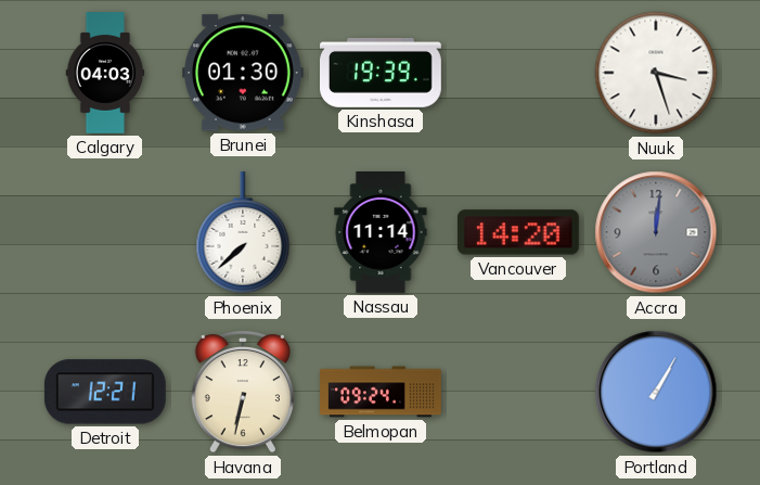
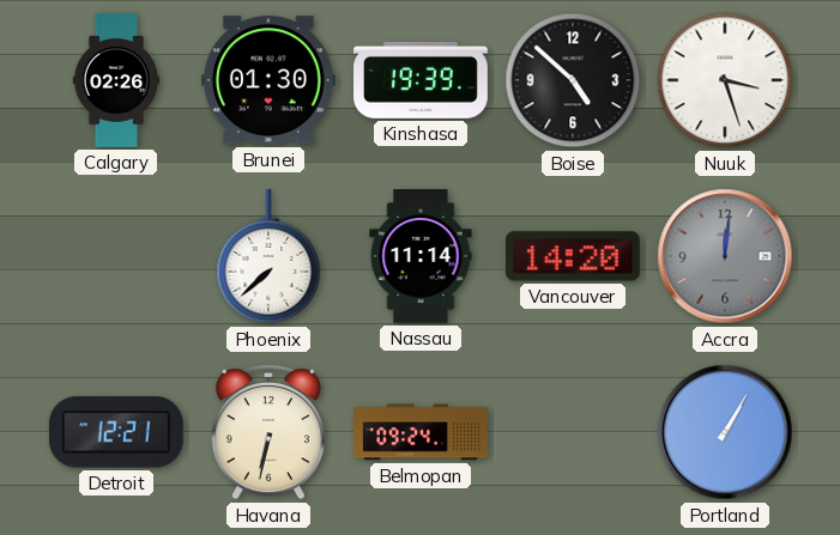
Calgary: 04:03 -> 02:26
Boise: none -> 4:52
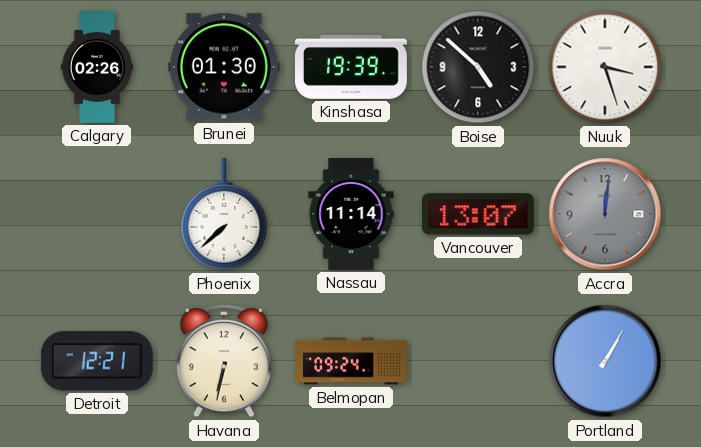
Vancouver: 14:20 -> 13:07
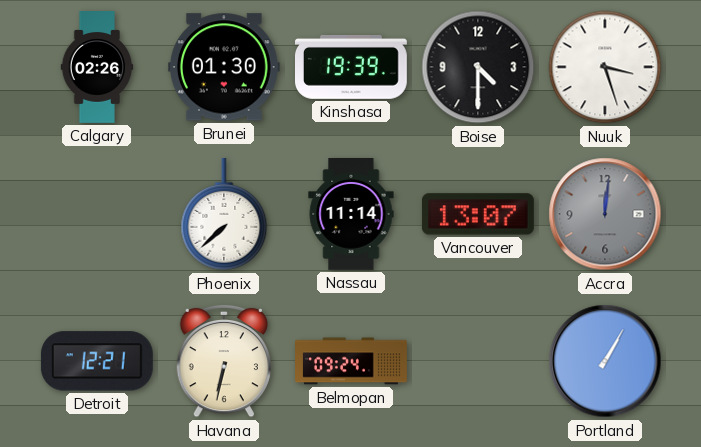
Boise: 4:52 -> 4:30
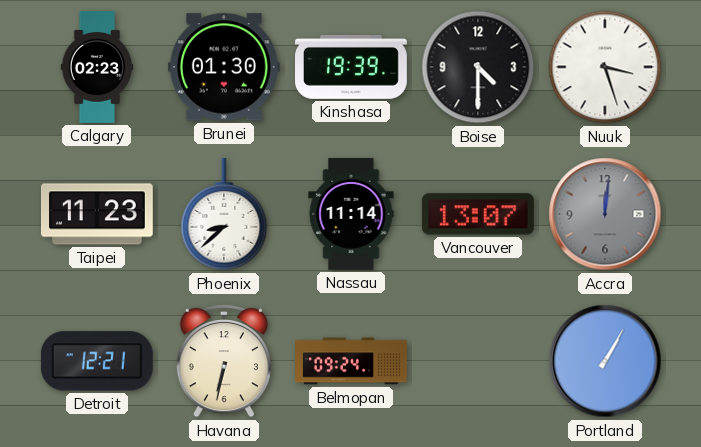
Calgary: 02:26 -> 02:23
Taipei: none -> 11:23
Phoenix: 7:38 -> 8:38
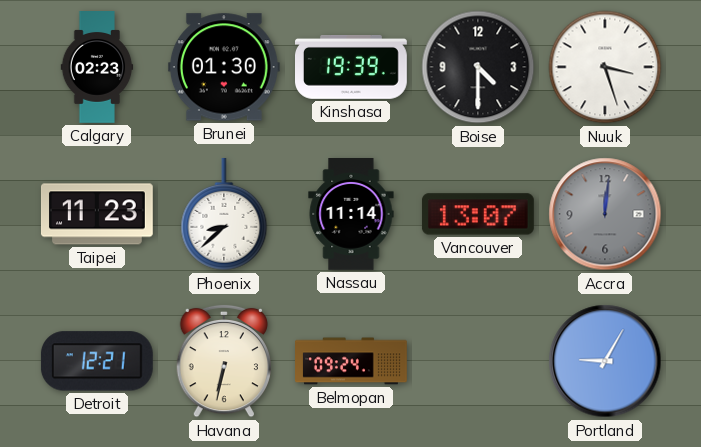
Portland: 1:05 -> 9:05
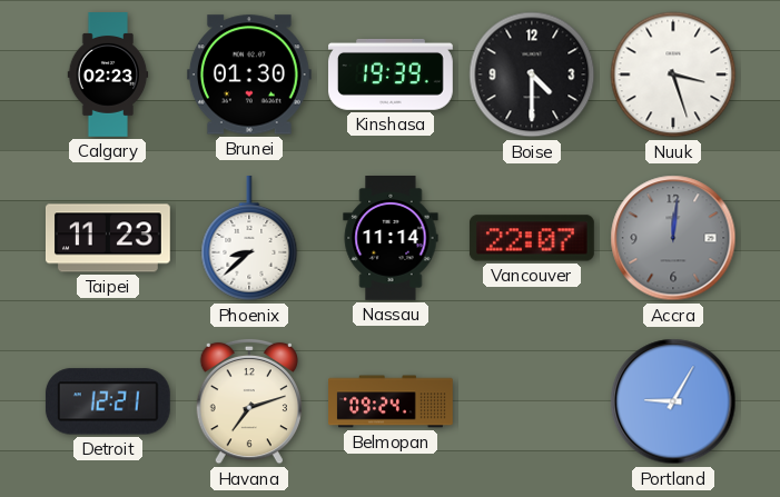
Vancouver: 13:07 -> 22:07
Havana: 6:32 -> 7:12
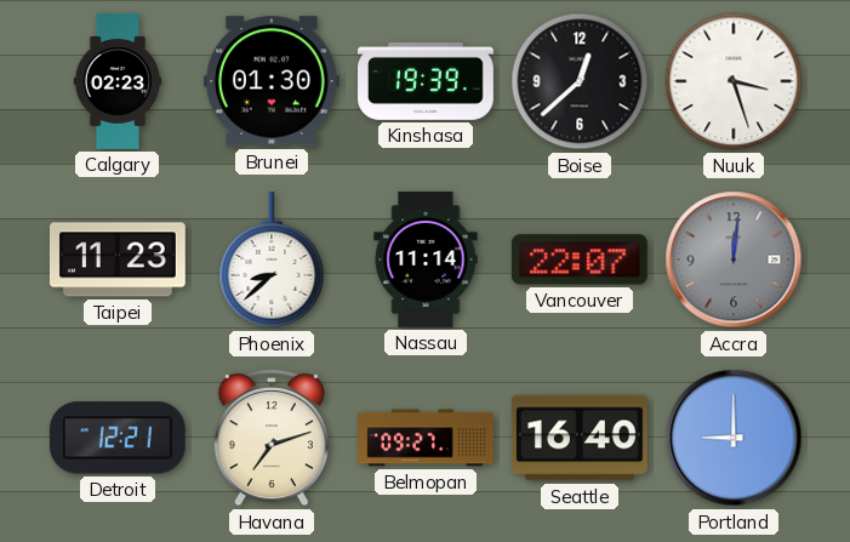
Boise: 4:30 -> 12:38
Belmopan: 09:24 -> 09:27
Seattle: none -> 16:40
Portland: 9:05 -> 9:00
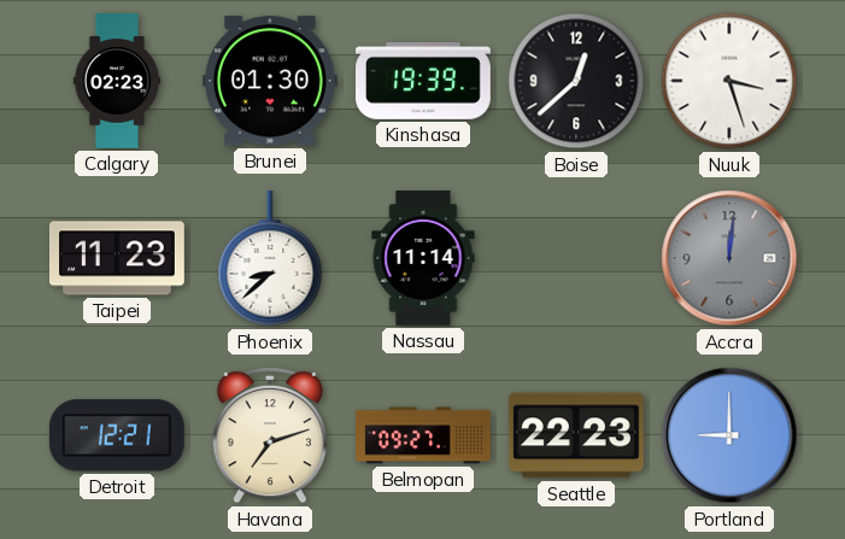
Vancouver: 22:07 -> none
Seattle: 16:40 -> 22:23
